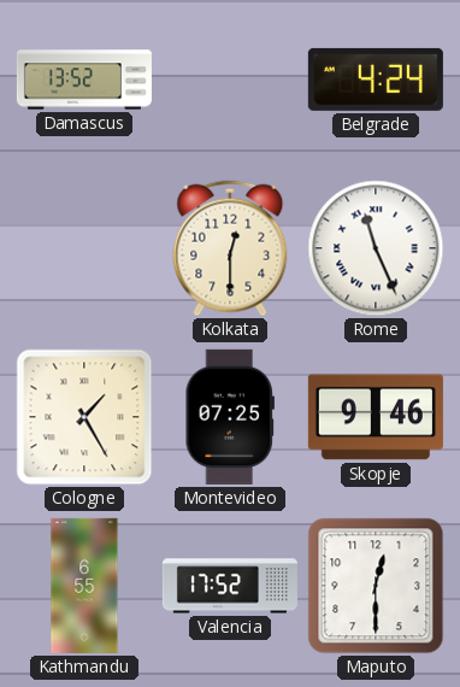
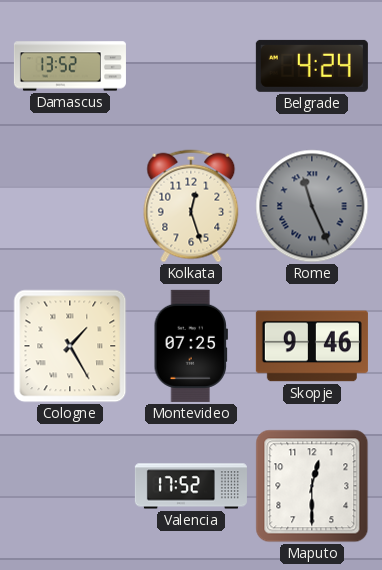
Kolkata: 12:30 -> 12:27
Rome dial: white -> grey
Kathmandu: 6:55 -> none
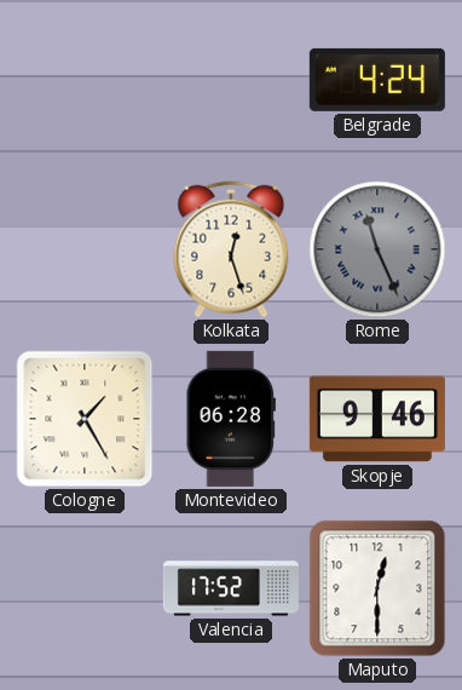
Damascus: 13:52 -> none
Montevideo: 07:25 -> 06:28
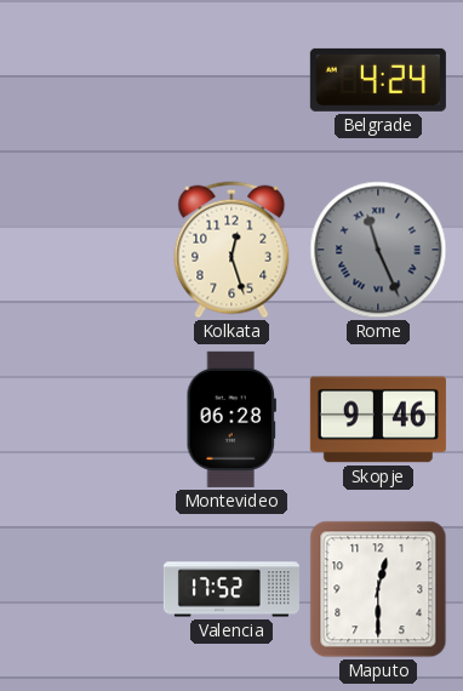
Cologne: 1:25 -> none
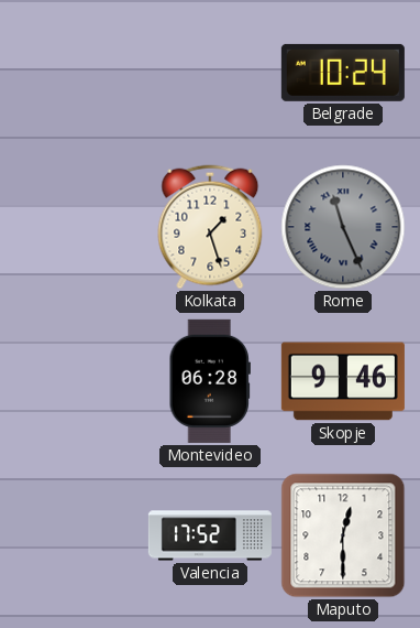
Belgrade: 4:24 -> 10:24
Kolkata: 12:27 -> 1:27
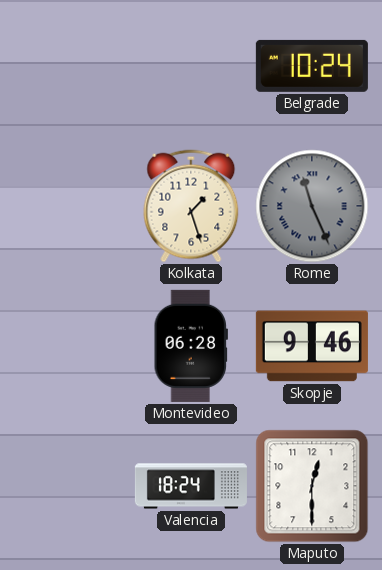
Valencia: 17:52 -> 18:24
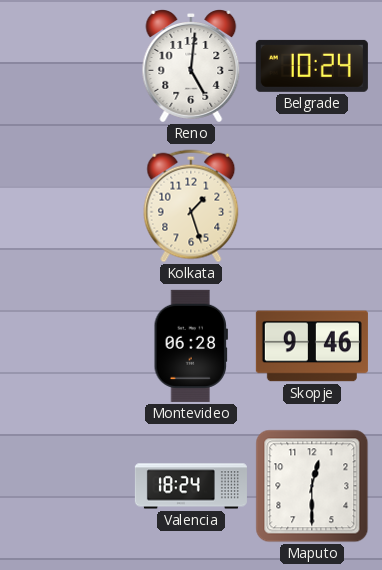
Reno: none -> 5:01
Rome: 11:26 -> none
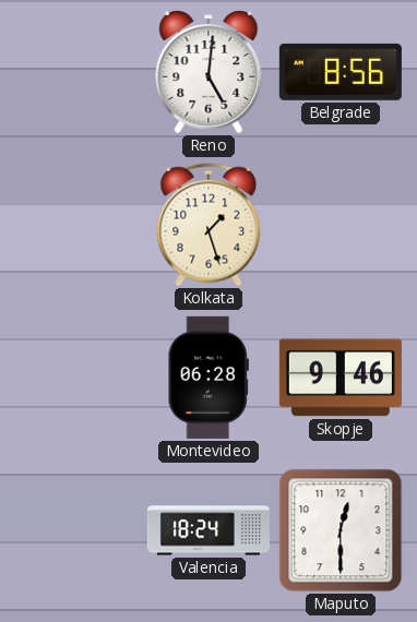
Belgrade: 10:24 -> 8:56
